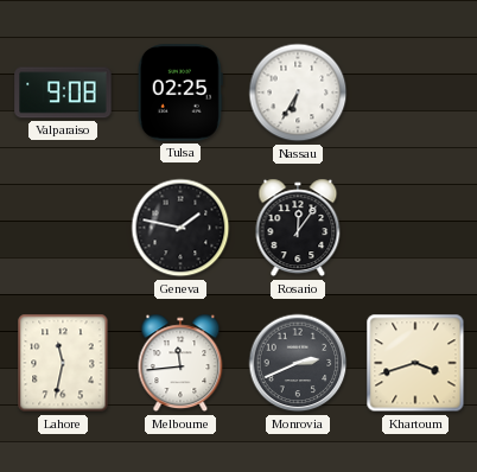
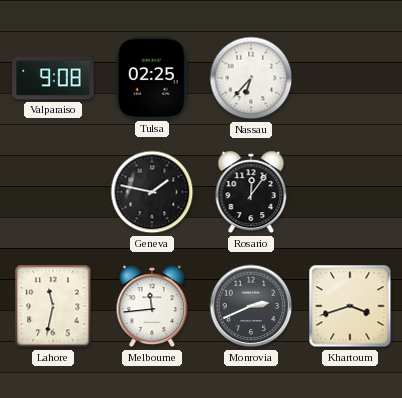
Nassau: 6:35 -> 6:37
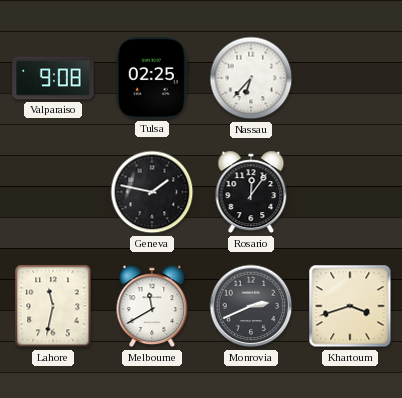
Melbourne: 11:44 -> 11:40
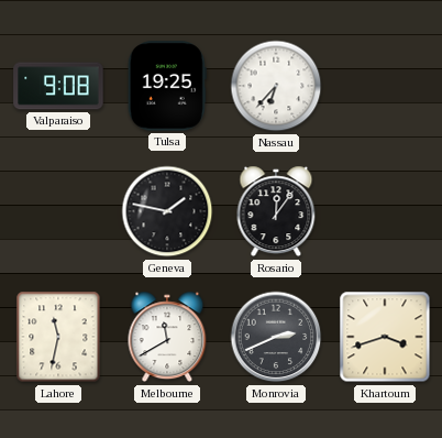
Tulsa: 02:25 -> 19:25
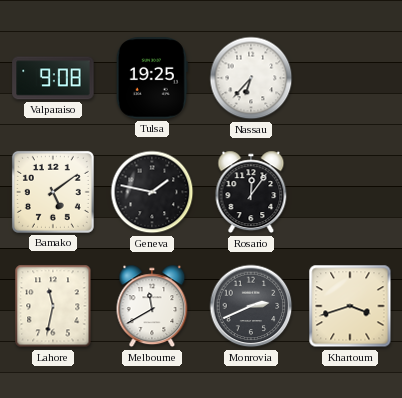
Bamako: none -> 5:09
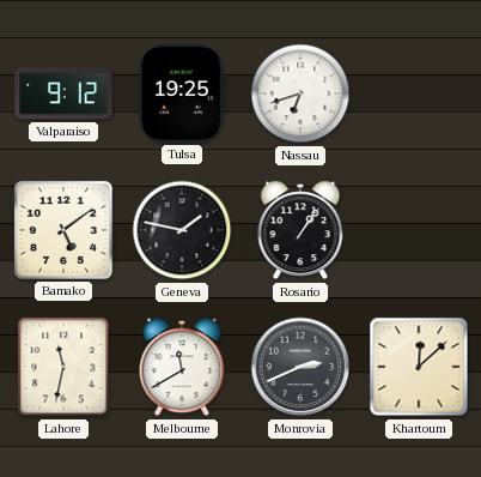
Valparaiso: 9:08 -> 9:12
Nassau: 6:37 -> 6:42
Rosario: 12:06 -> 1:06
Khartoum: 3:42 -> 12:08
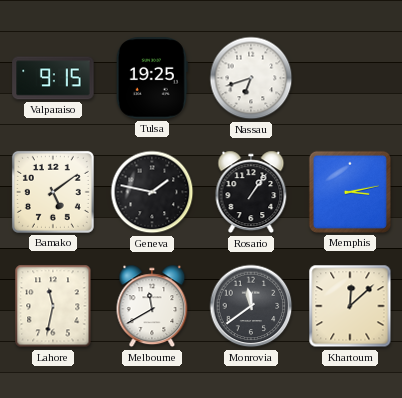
Valparaiso: 9:12 -> 9:15
Memphis: none -> 3:13
Monrovia: 2:41 -> 11:39
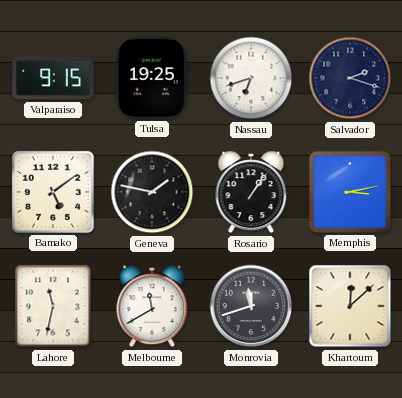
Salvador: none -> 2:18
Monrovia: 11:39 -> 11:42
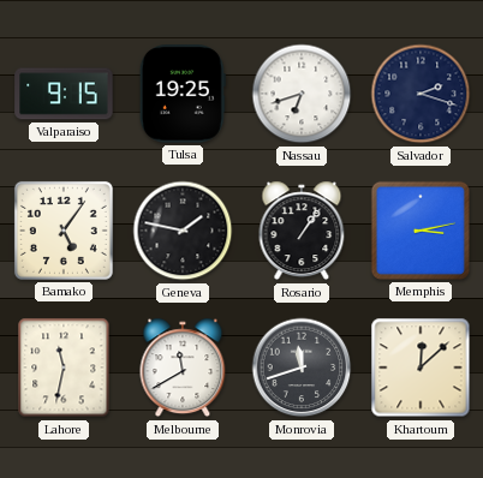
Bamako: 5:09 -> 5:06
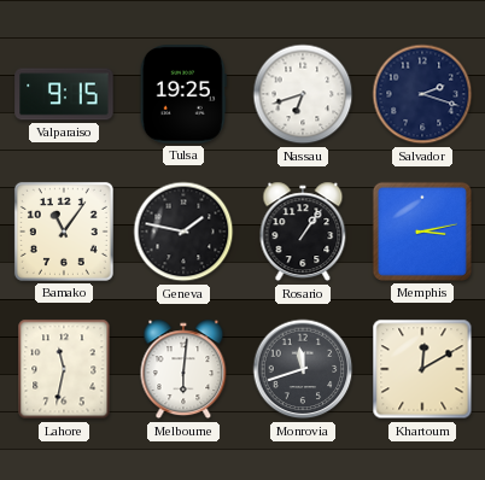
Bamako: 5:06 -> 11:06
Melbourne: 11:40 -> 6:01
Khartoum: 12:08 -> 12:10
